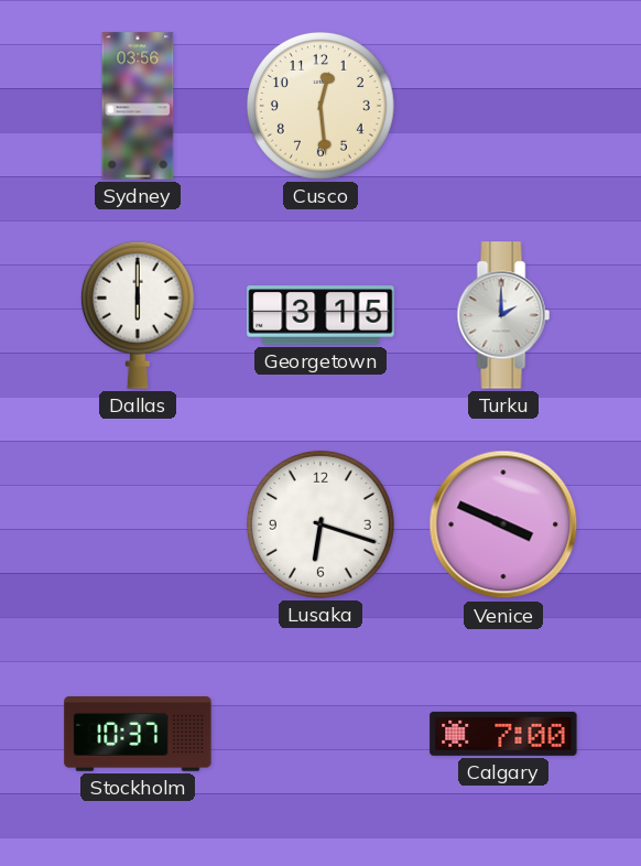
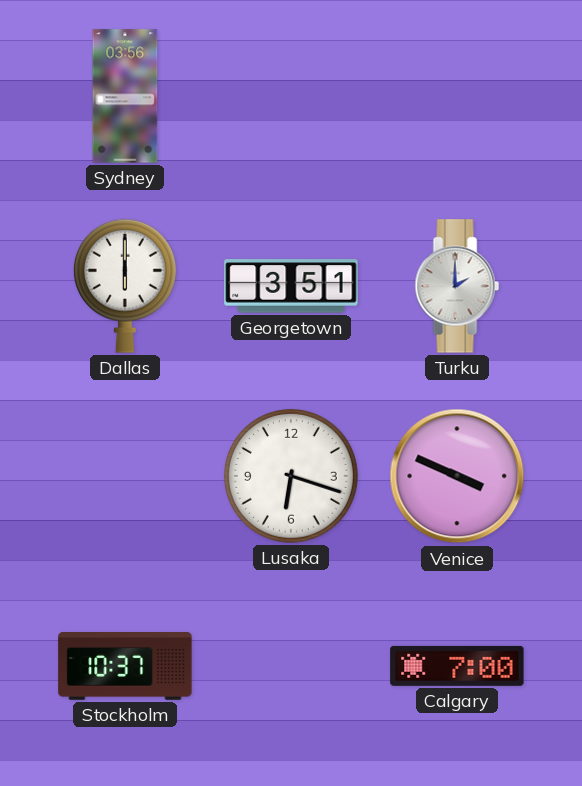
Cusco: 12:29 -> none
Georgetown: 3:15 -> 3:51
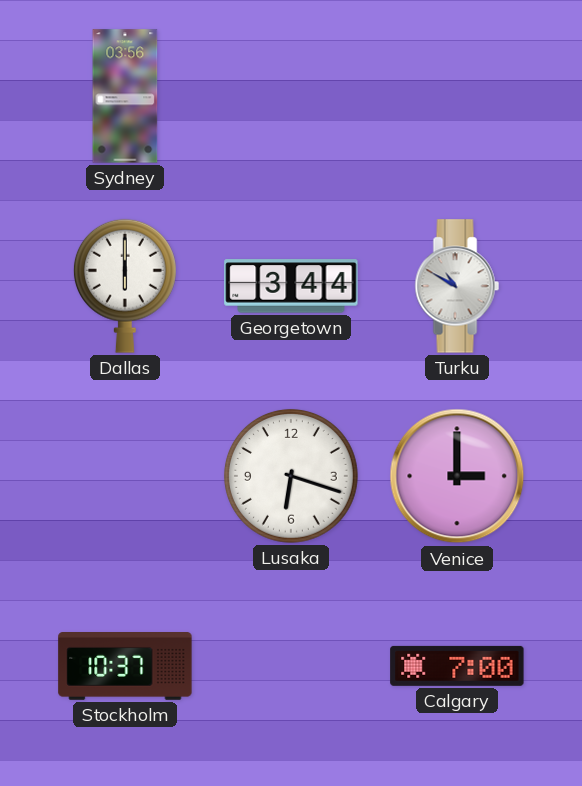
Georgetown: 3:51 -> 3:44
Turku: 2:00 -> 10:50
Venice: 3:49 -> 3:00
